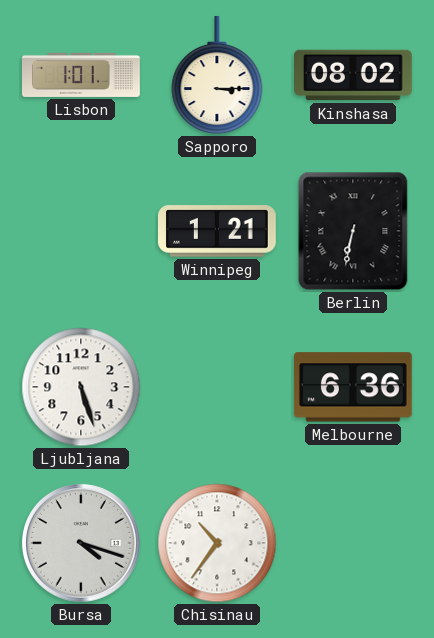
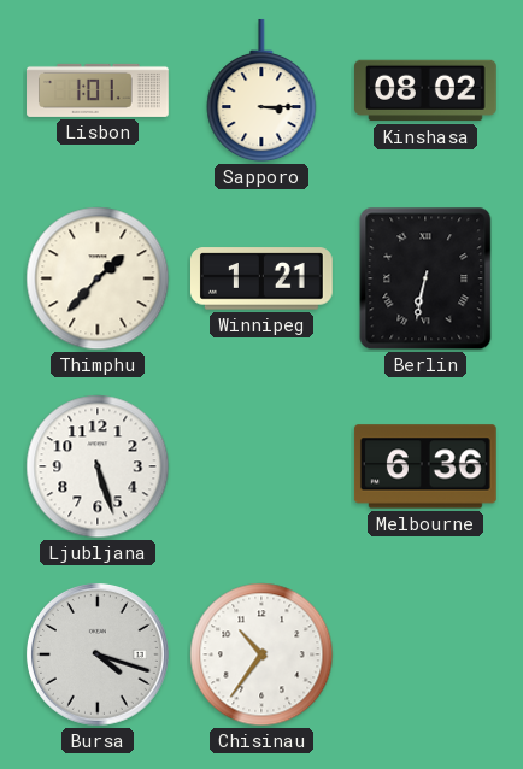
Thimphu: none -> 1:37
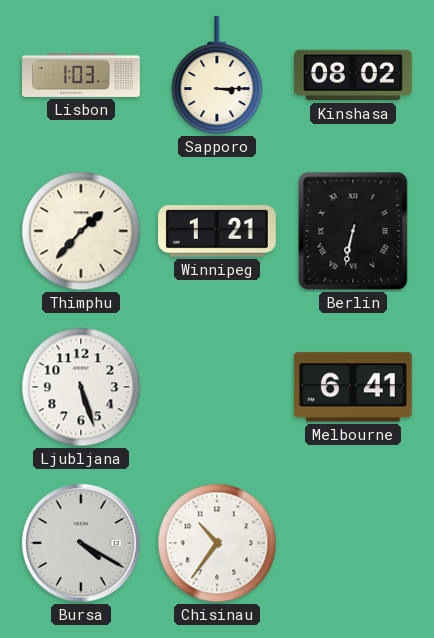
Lisbon: 1:01 -> 1:03
Melbourne: 6:36 -> 6:41
Bursa: 4:18 -> 4:20
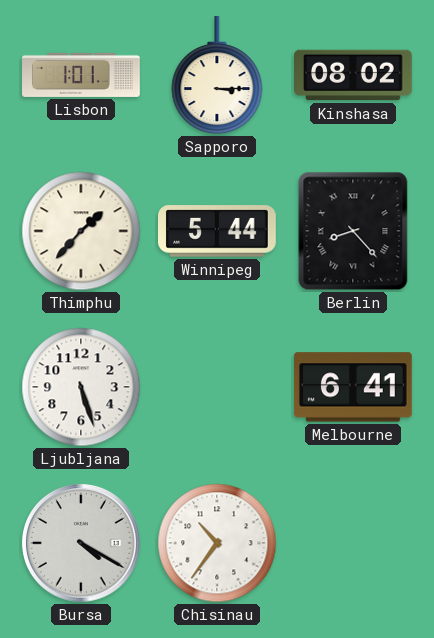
Lisbon: 1:03 -> 1:01
Winnipeg: 1:21 -> 5:44
Berlin: 6:32 -> 8:23
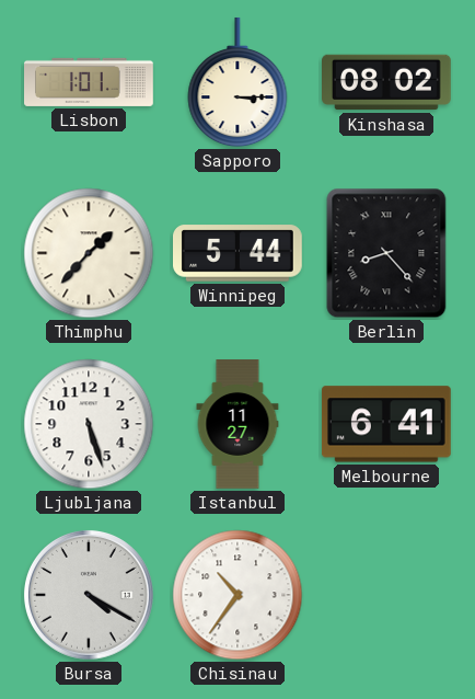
Istanbul: none -> 11:27
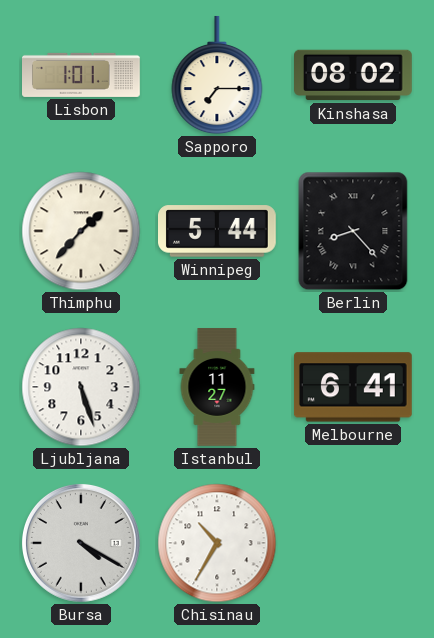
Sapporo: 3:15 -> 7:15
Chisinau: 10:36 -> 10:35
